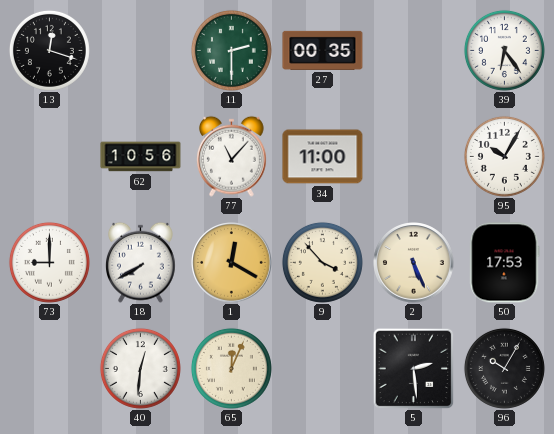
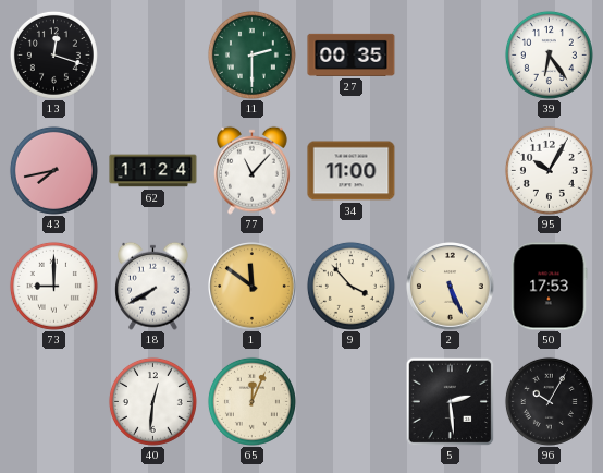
43: none -> 7:43
62: 10:56 -> 11:24
1: 12:20 -> 11:51
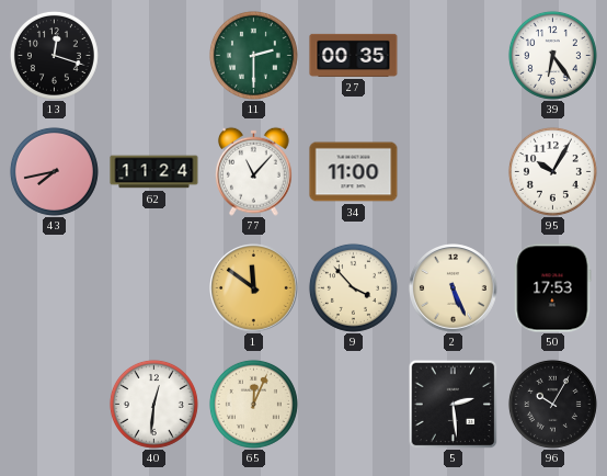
73: 9:00 -> none
18: 7:40 -> none
